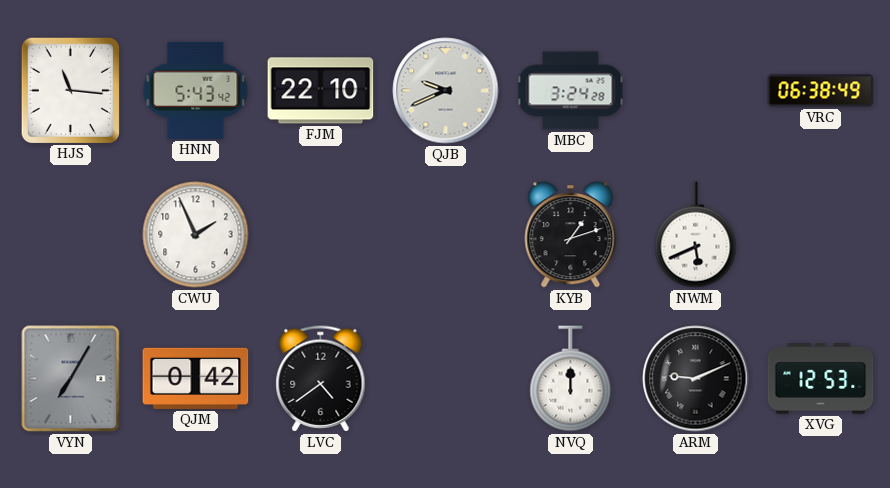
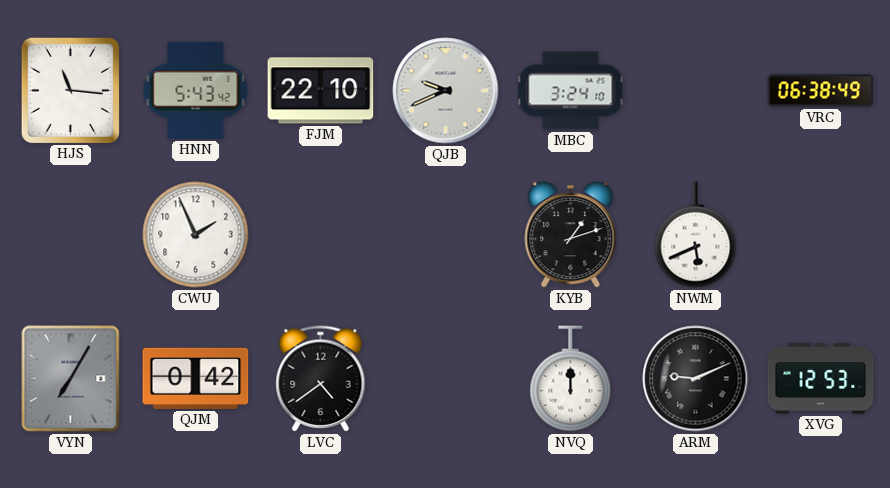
MBC: 3:24:28 -> 3:24:10
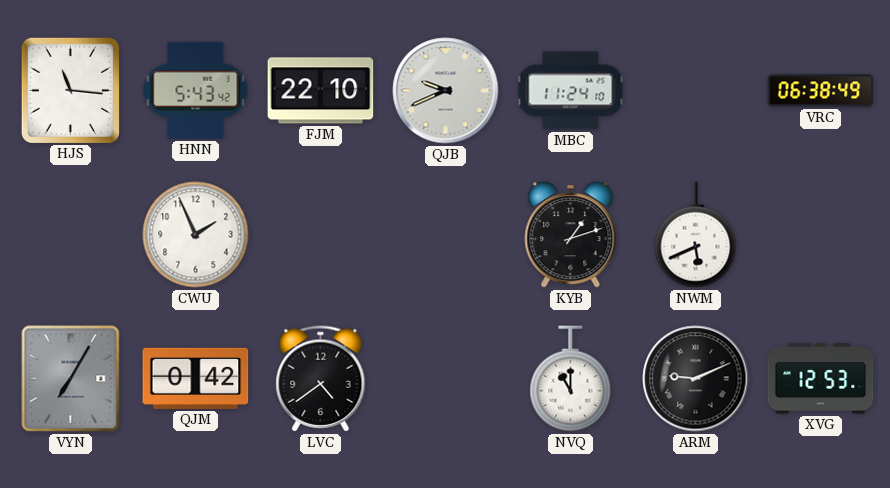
MBC: 3:24 -> 11:24
NVQ: 12:00 -> 11:00
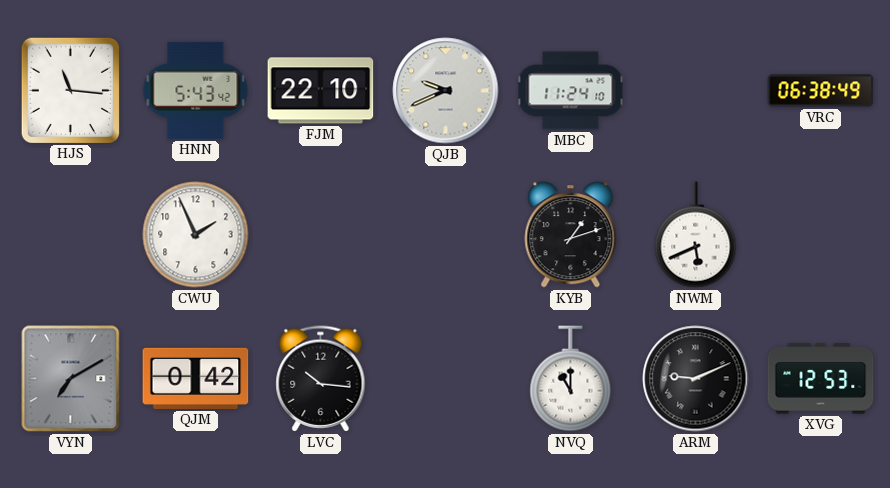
VYN: 7:05 -> 7:10
LVC: 4:39 -> 10:16
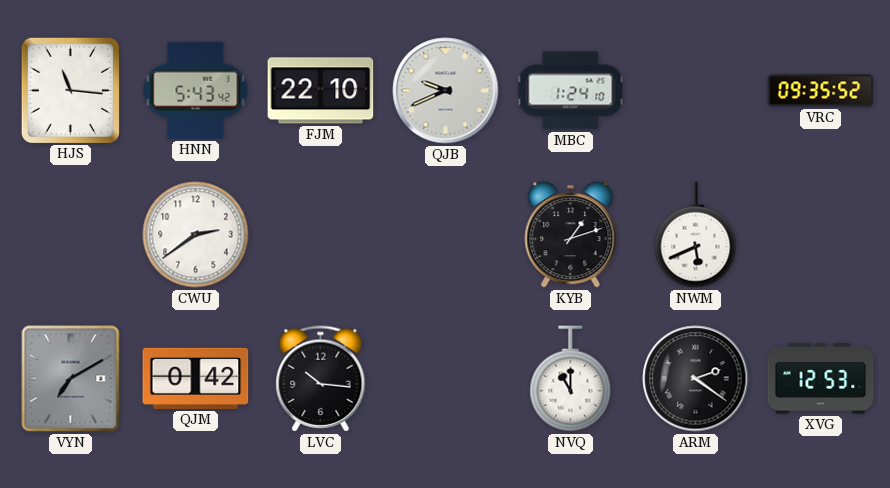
MBC: 11:24 -> 1:24
VRC: 06:38 -> 09:35
CWU: 1:56 -> 2:39
ARM: 9:11 -> 2:21
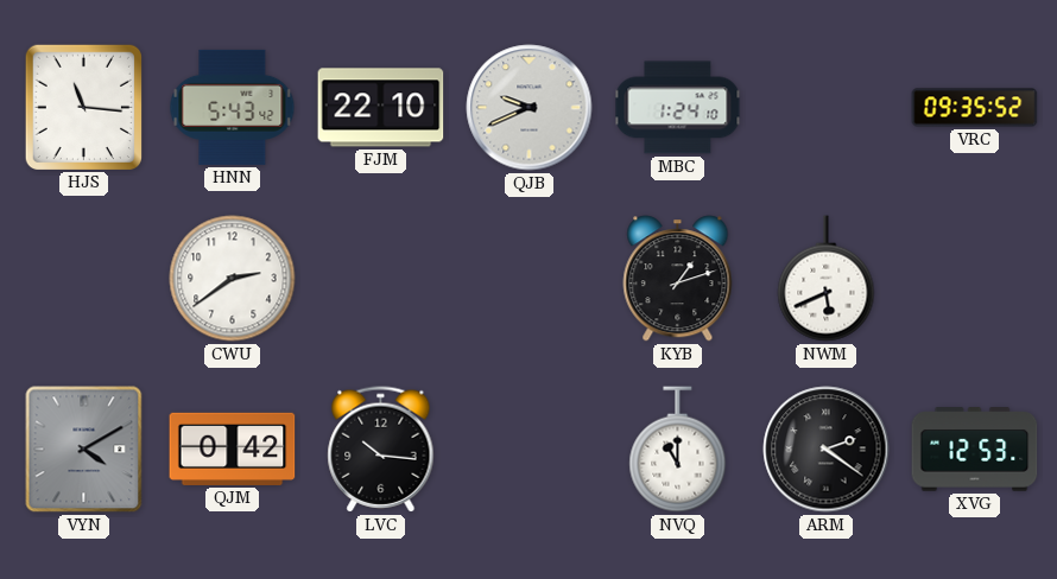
VYN: 7:10 -> 4:10
